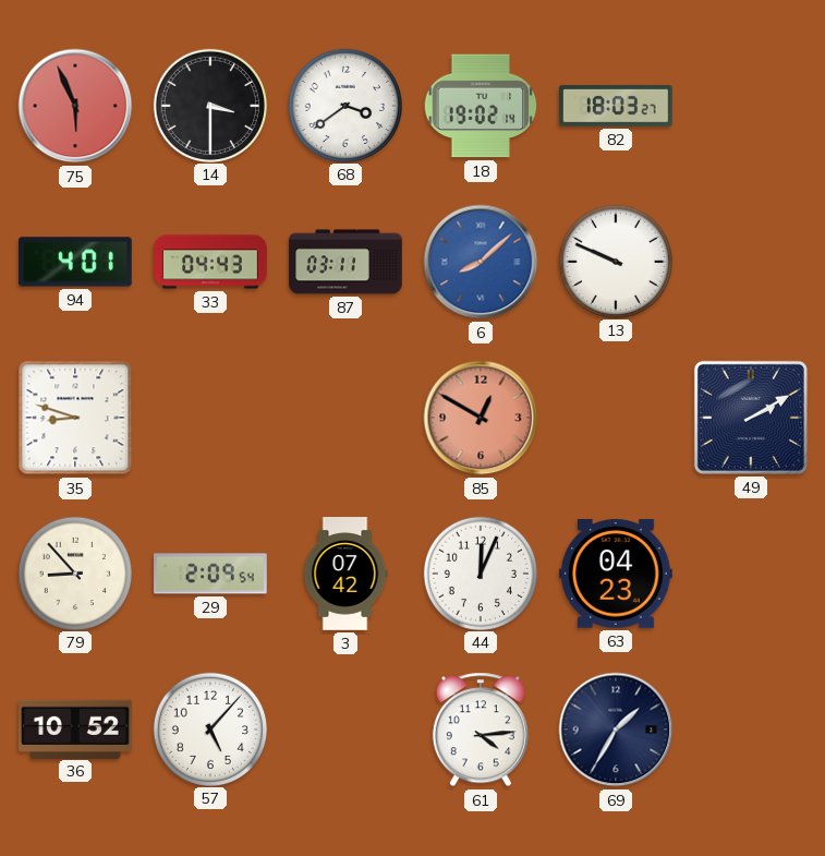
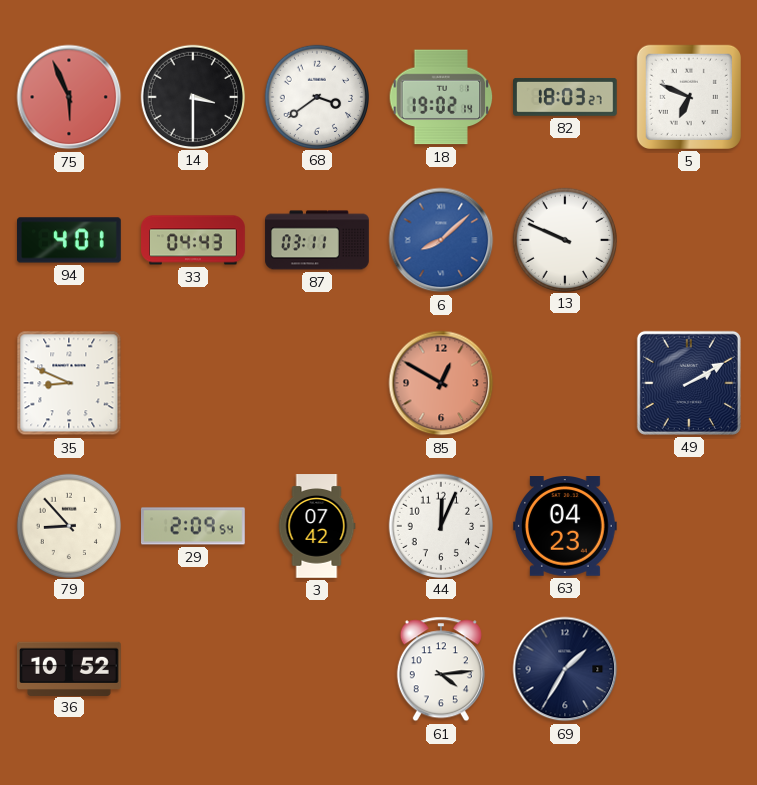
5: none -> 6:49
35: 8:48 -> 8:49
57: 5:07 -> none
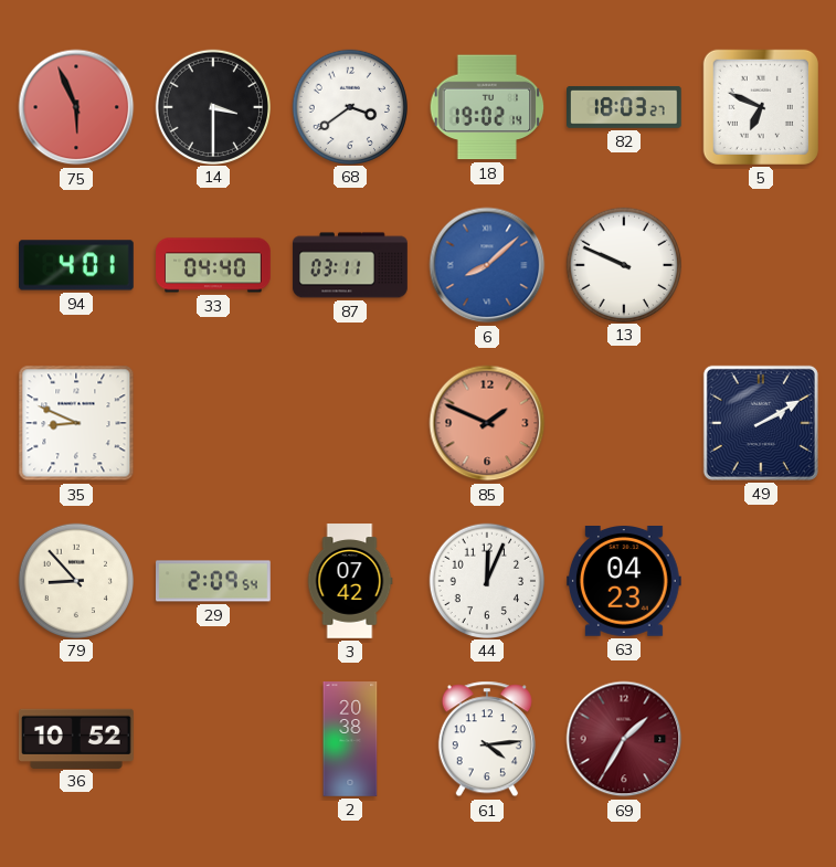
33: 04:43 -> 04:40
85: 12:50 -> 1:49
2: none -> 20:38
69 dial: navy -> burgundy
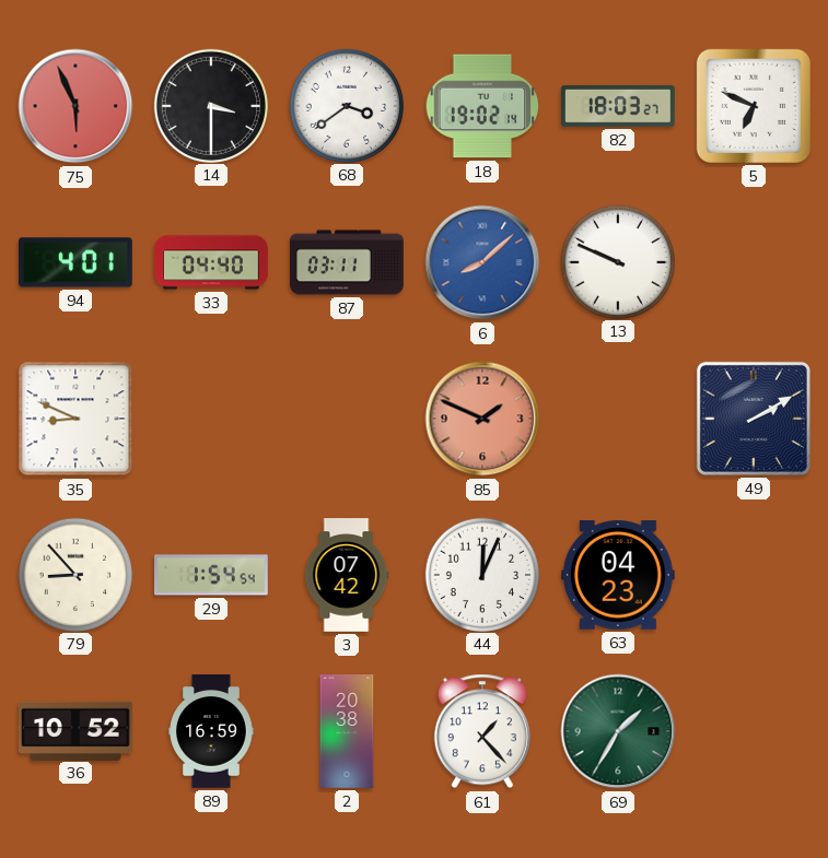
29: 2:09 -> 1:54
89: none -> 16:59
61: 4:14 -> 1:23
69 dial: burgundy -> green
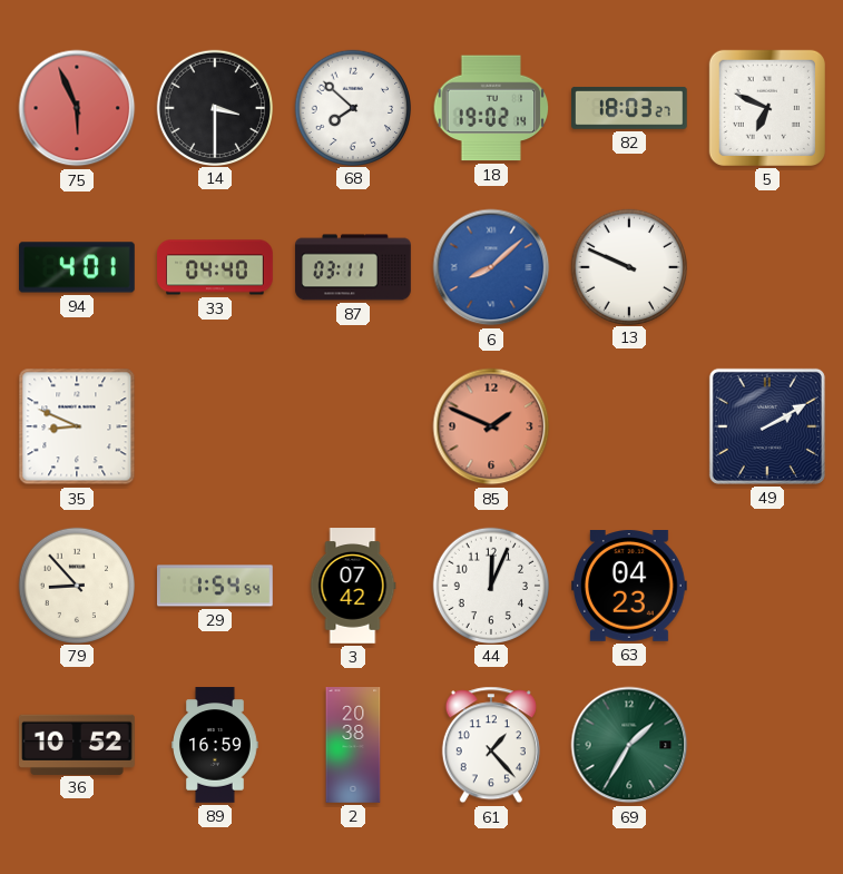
68: 3:39 -> 7:52
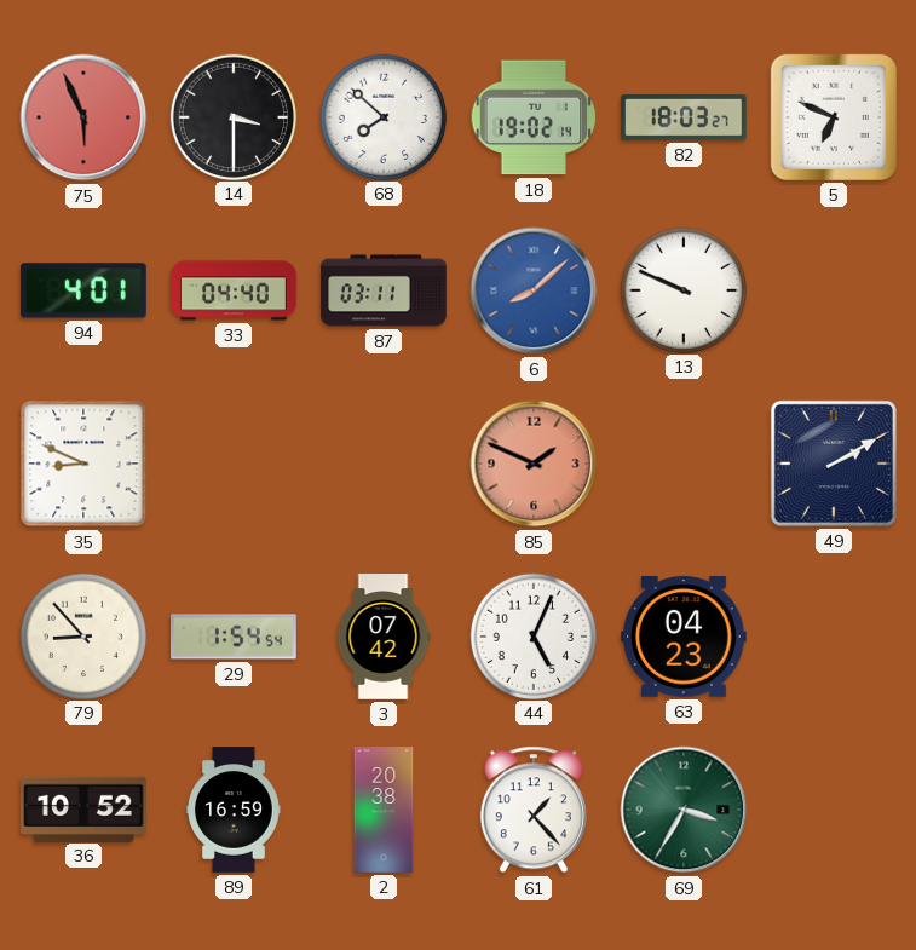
44: 12:04 -> 5:04
69: 1:35 -> 3:35
